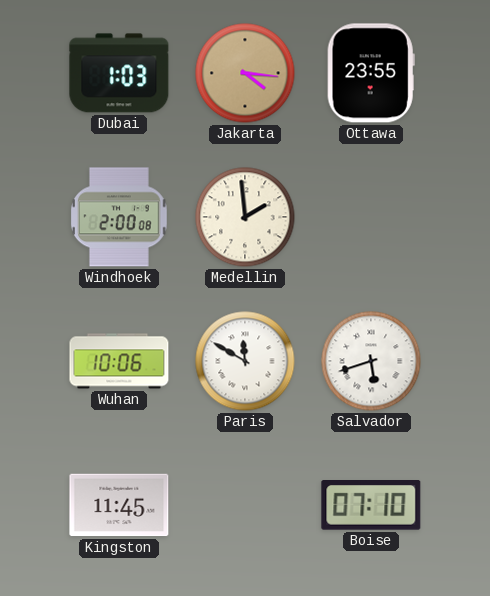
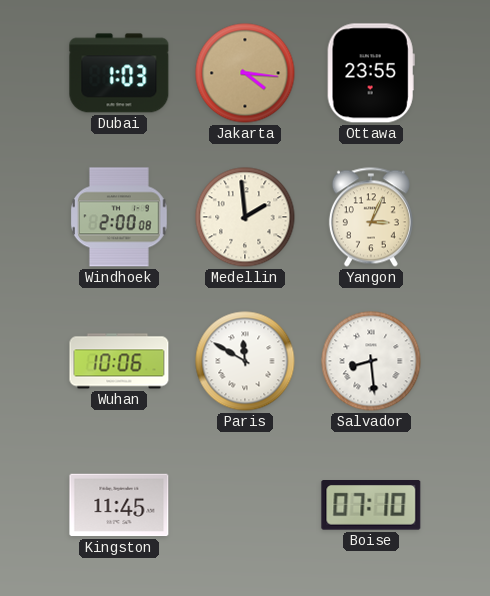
Yangon: none -> 3:04
Salvador: 5:42 -> 8:29
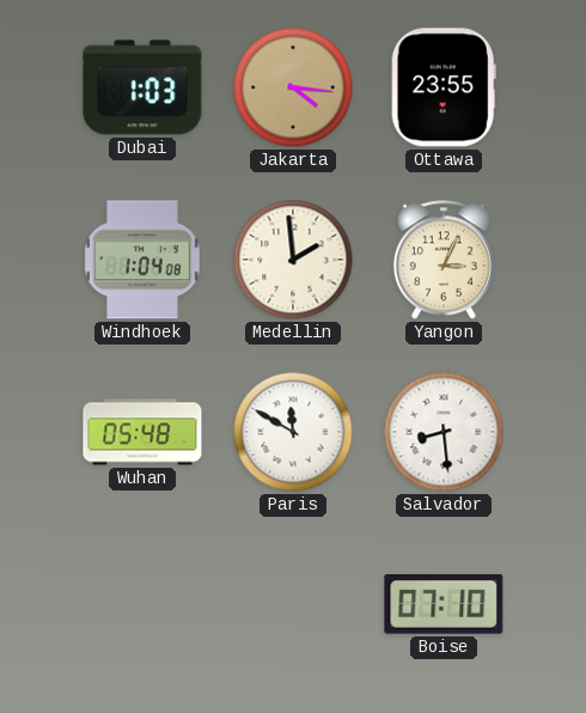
Windhoek: 2:00 -> 1:04
Wuhan: 10:06 -> 05:48
Kingston: 11:45 -> none
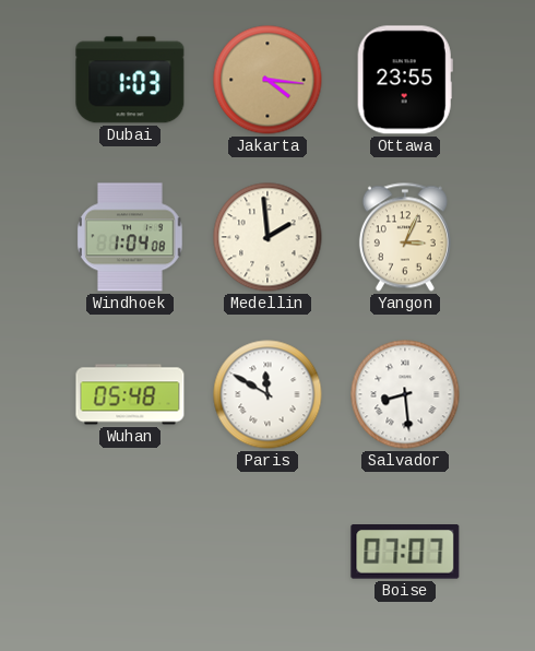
Boise: 07:10 -> 07:07
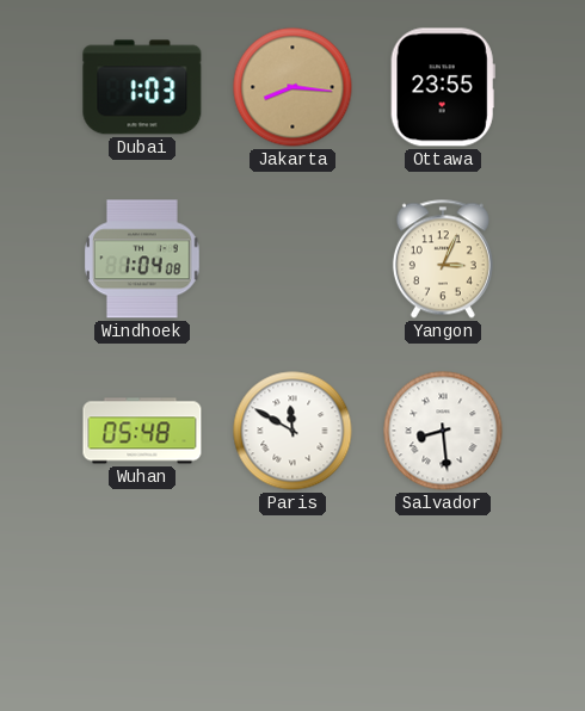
Jakarta: 4:16 -> 8:16
Medellin: 1:59 -> none
Boise: 07:07 -> none
